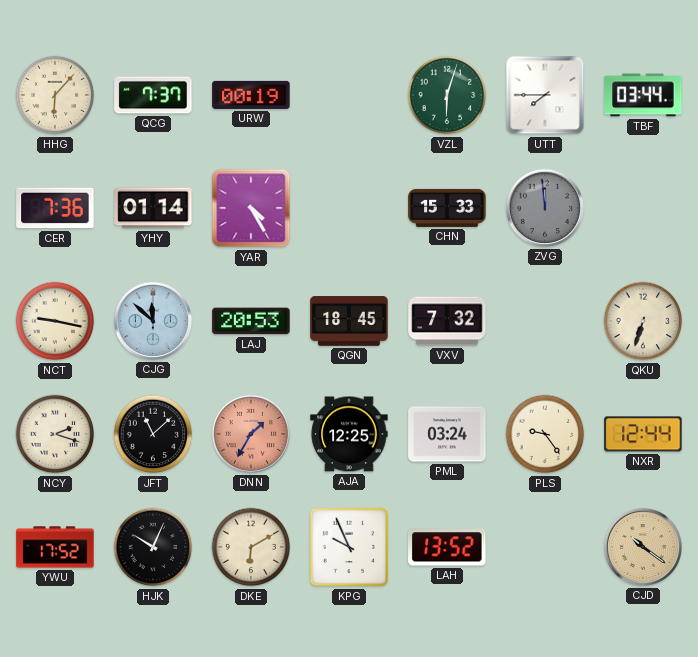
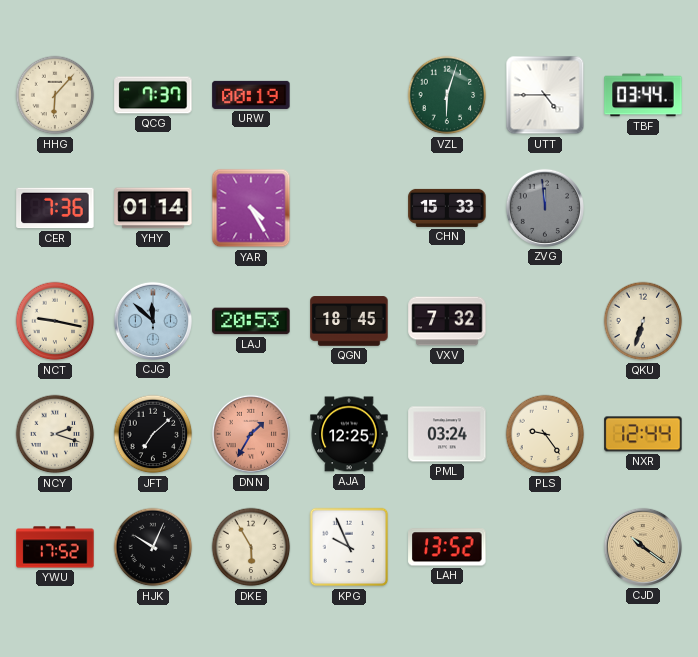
UTT: 7:45 -> 4:45
JFT: 11:08 -> 7:08
DKE: 6:10 -> 5:55
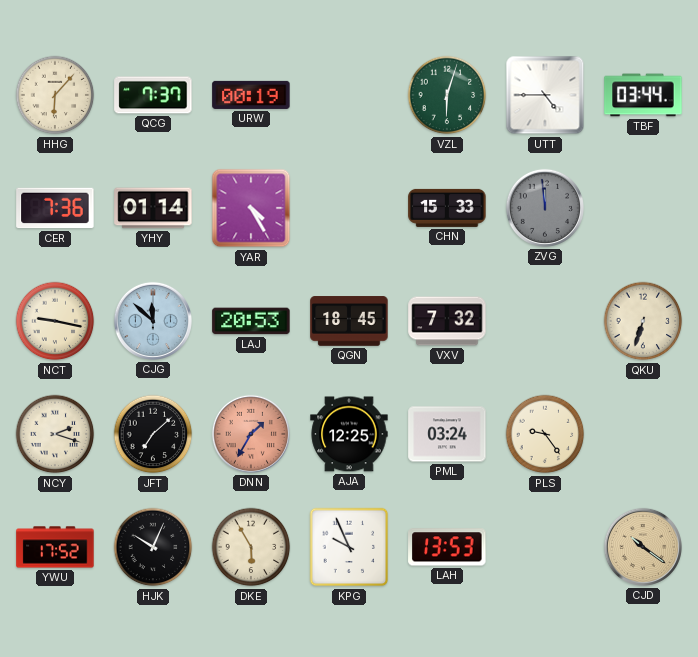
NXR: 12:44 -> none
LAH: 13:52 -> 13:53
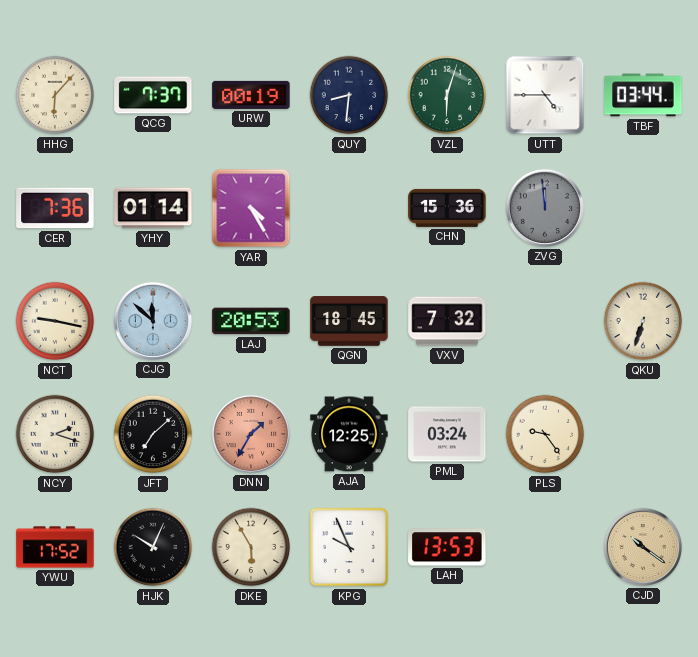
QUY: none -> 8:31
CHN: 15:33 -> 15:36
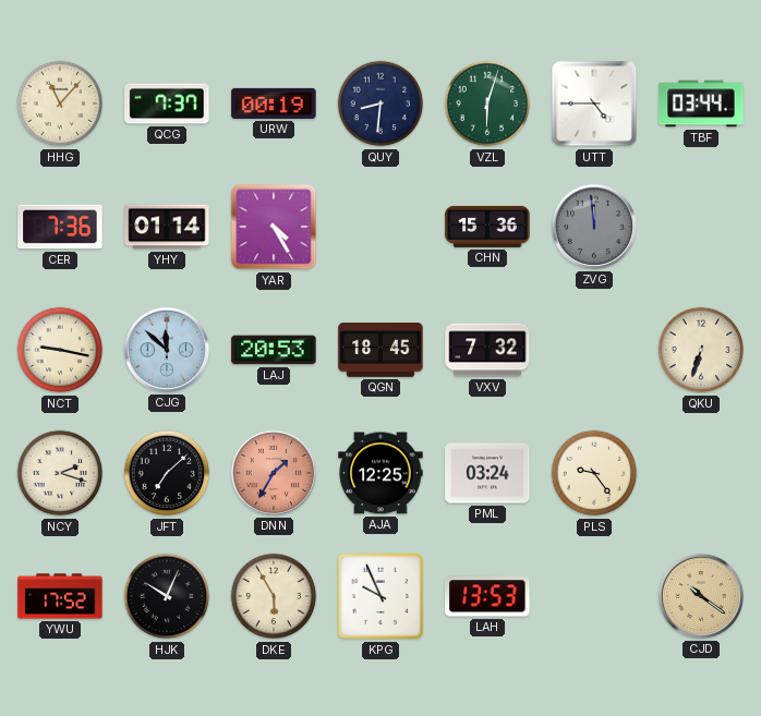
HHG: 6:07 -> 11:07
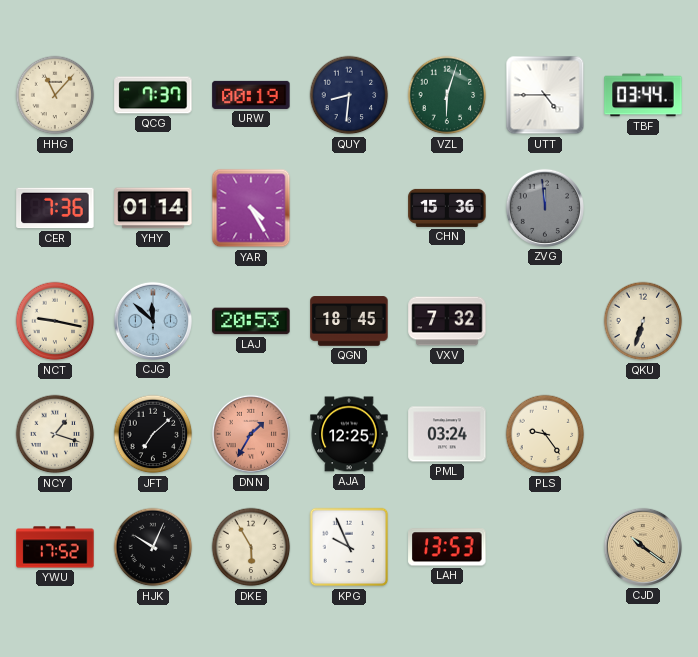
NCY: 2:18 -> 1:18
